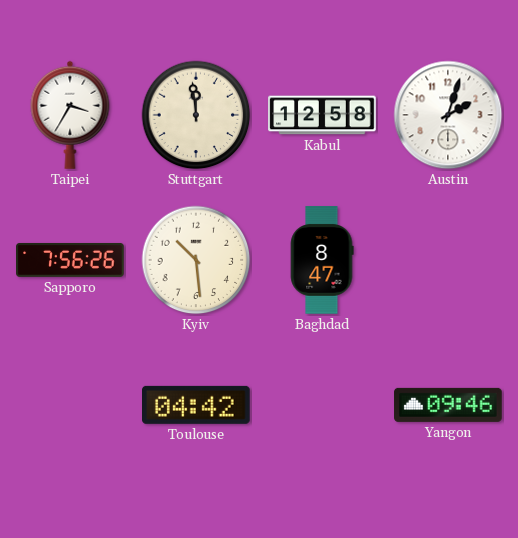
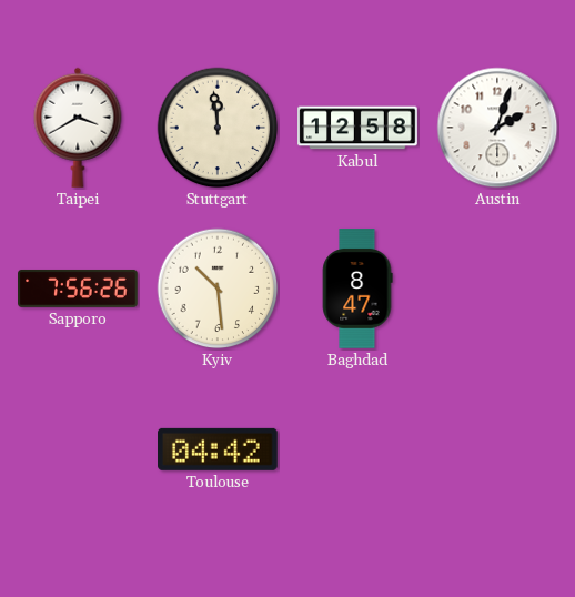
Taipei: 3:35 -> 3:40
Yangon: 09:46 -> none
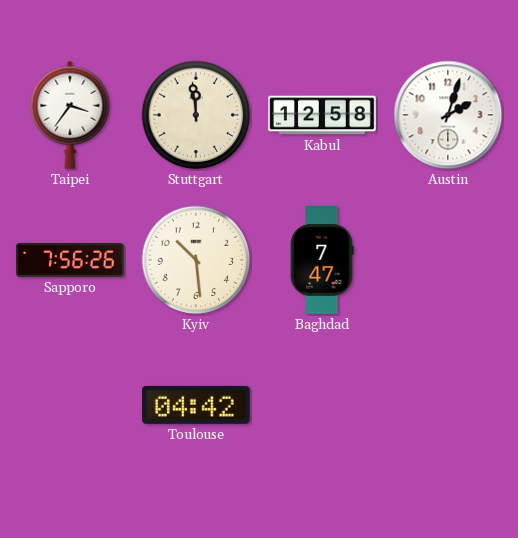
Taipei: 3:40 -> 3:36
Baghdad: 8:47 -> 7:47
